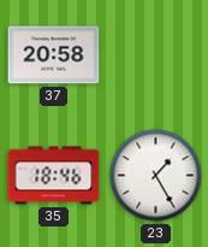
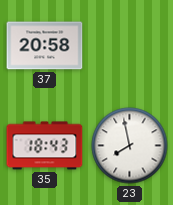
35: 18:46 -> 18:43
23: 1:25 -> 7:58
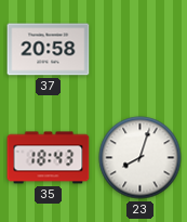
23: 7:58 -> 8:03
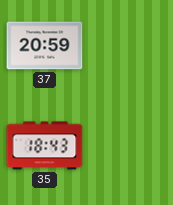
37: 20:58 -> 20:59
23: 8:03 -> none
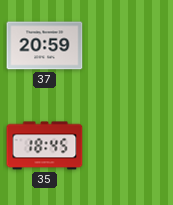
35: 18:43 -> 18:45
